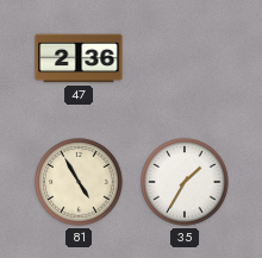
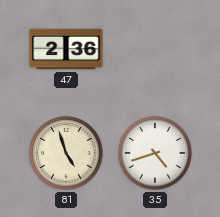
81: 4:55 -> 4:57
35: 1:35 -> 4:42
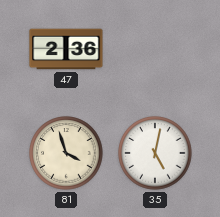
81: 4:57 -> 3:57
35: 4:42 -> 5:02
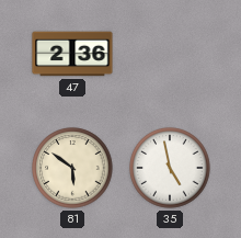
81: 3:57 -> 5:51
35: 5:02 -> 4:58
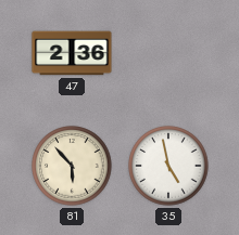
81: 5:51 -> 5:53
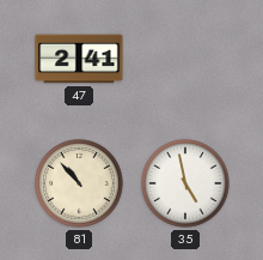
47: 2:36 -> 2:41
81: 5:53 -> 10:53
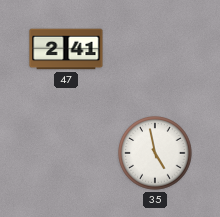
81: 10:53 -> none
